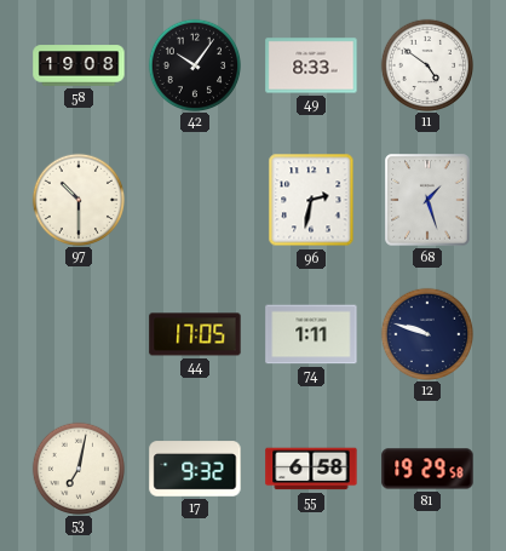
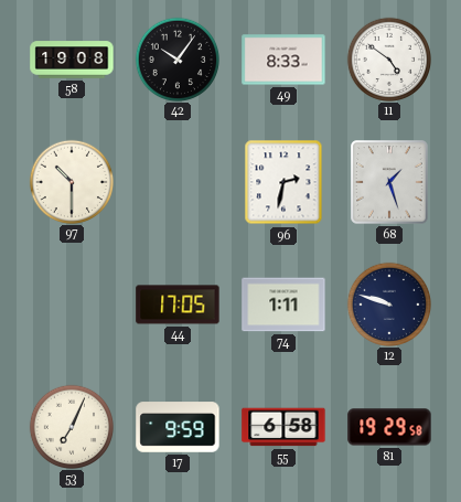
53: 7:02 -> 7:04
17: 9:32 -> 9:59
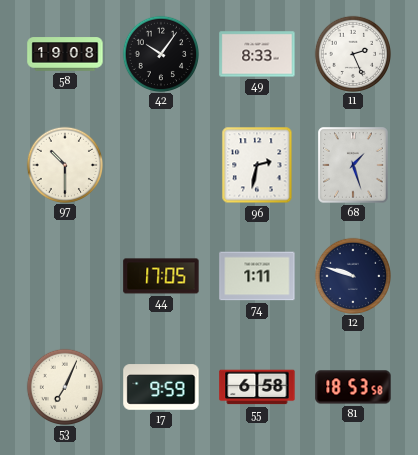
11: 4:51 -> 2:26
81: 19:29 -> 18:53
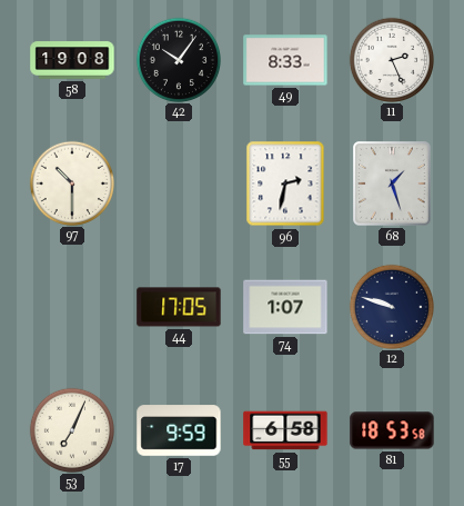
74: 1:11 -> 1:07
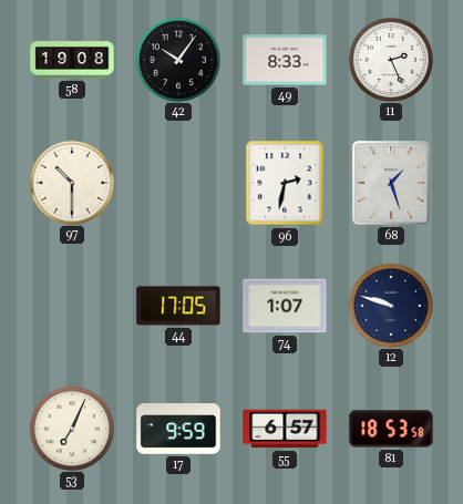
55: 6:58 -> 6:57
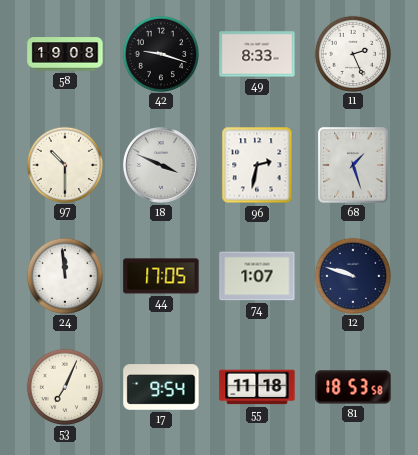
42: 10:06 -> 9:18
18: none -> 3:49
24: none -> 11:59
17: 9:59 -> 9:54
55: 6:57 -> 11:18
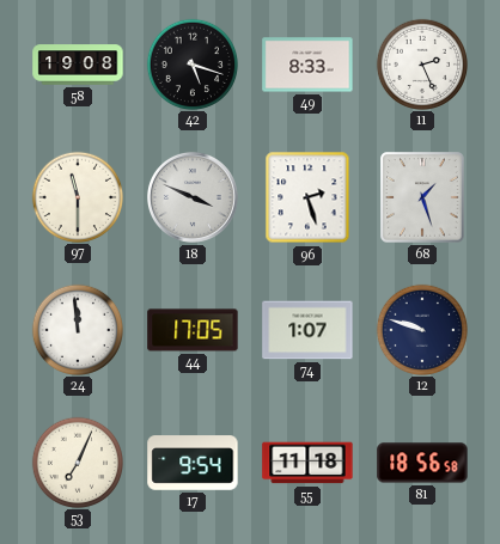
42: 9:18 -> 5:18
97: 10:30 -> 11:30
96: 2:32 -> 2:27
81: 18:53 -> 18:56
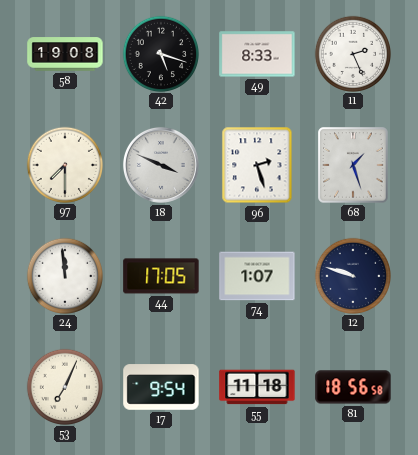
97: 11:30 -> 7:30
